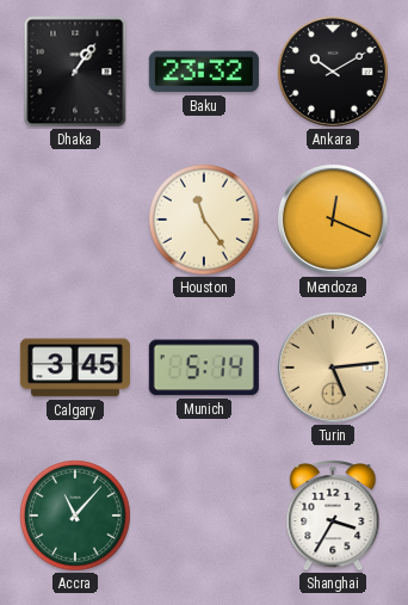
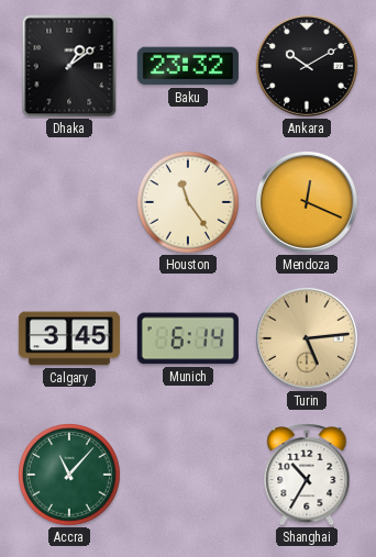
Dhaka: 1:06 -> 1:09
Munich: 5:14 -> 6:14
Shanghai: 3:35 -> 10:35
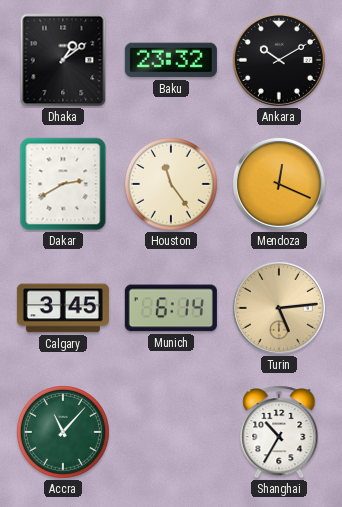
Dakar: none -> 2:40
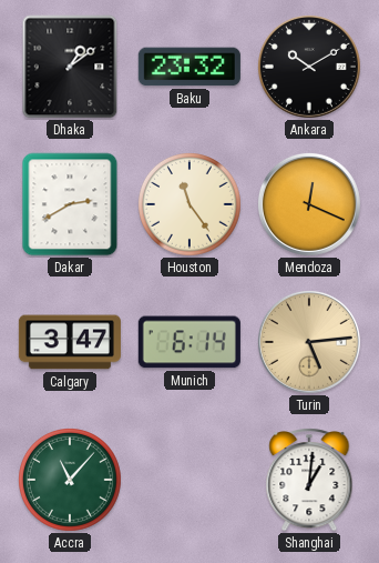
Calgary: 3:45 -> 3:47
Shanghai: 10:35 -> 1:01
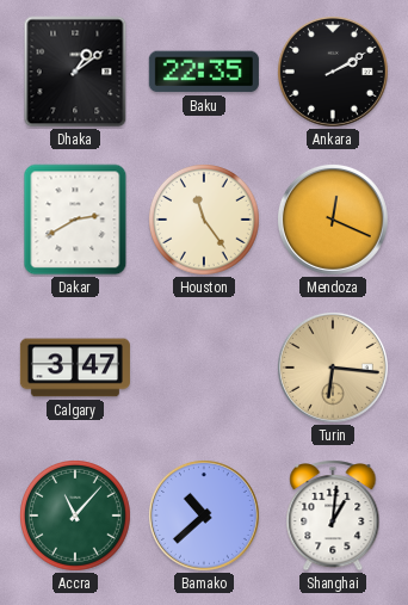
Baku: 23:32 -> 22:35
Ankara: 10:10 -> 2:10
Munich: 6:14 -> none
Turin: 5:14 -> 6:16
Bamako: none -> 10:38
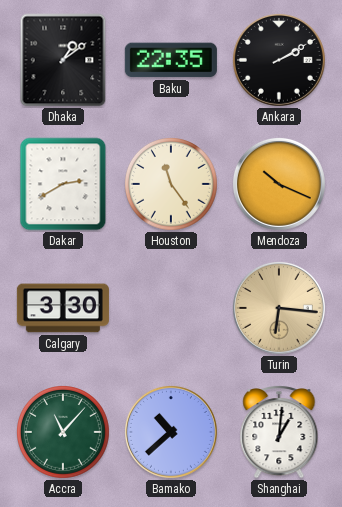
Mendoza: 12:19 -> 10:19
Calgary: 3:47 -> 3:30
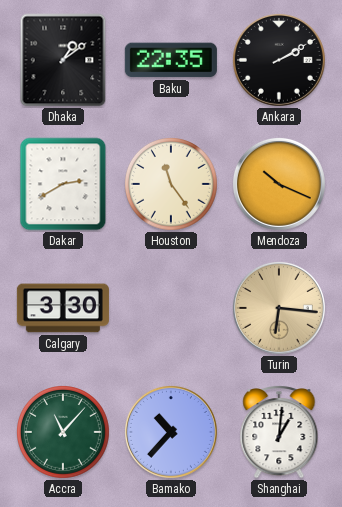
Bamako: 10:38 -> 10:37
